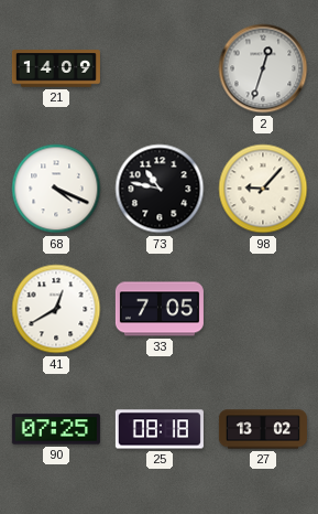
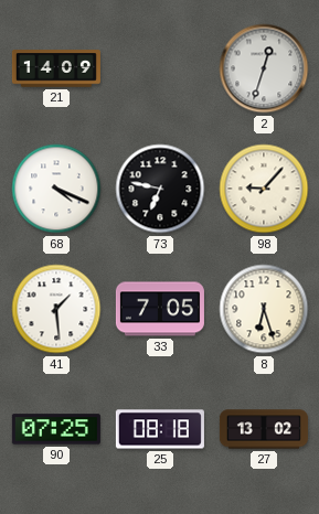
73: 10:47 -> 6:47
41: 12:40 -> 1:29
8: none -> 6:27
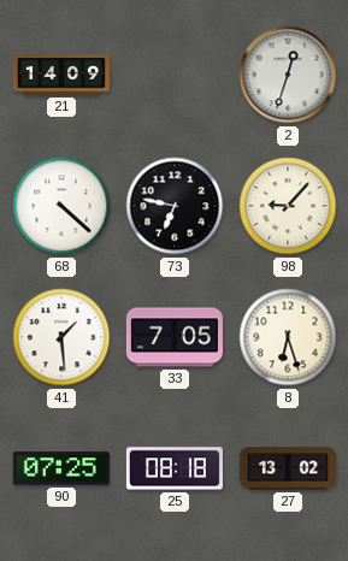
68: 4:19 -> 4:22
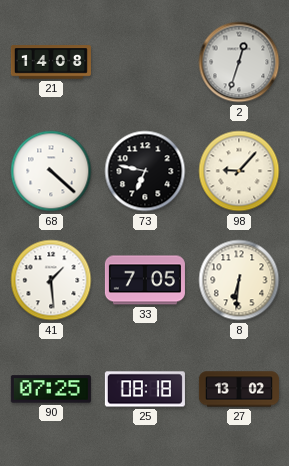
21: 14:09 -> 14:08
8: 6:27 -> 6:31
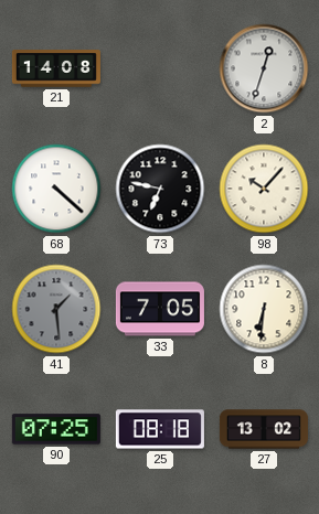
98: 9:07 -> 10:07
41 dial: white -> grey
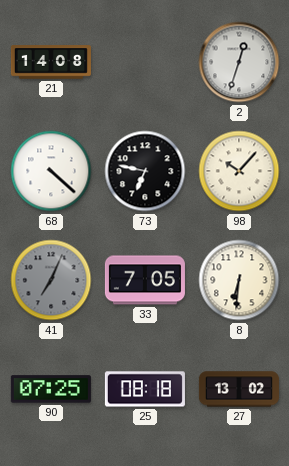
41: 1:29 -> 7:04
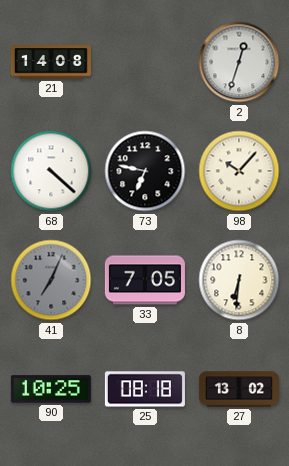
90: 07:25 -> 10:25
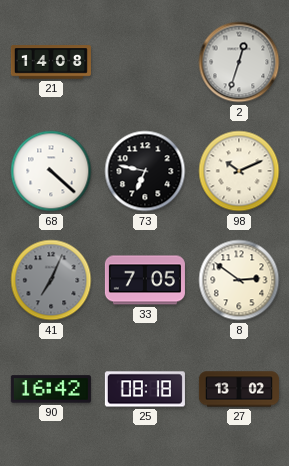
98: 10:07 -> 10:11
8: 6:31 -> 2:51
90: 10:25 -> 16:42
